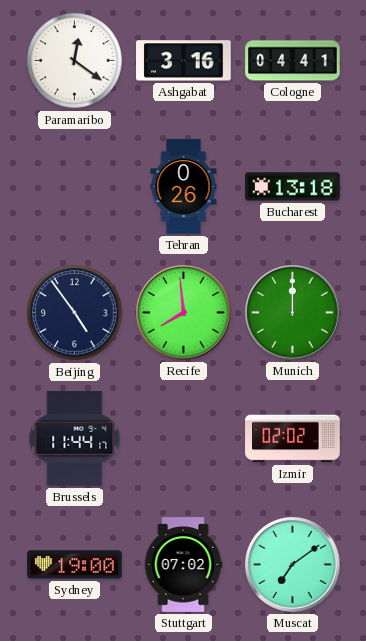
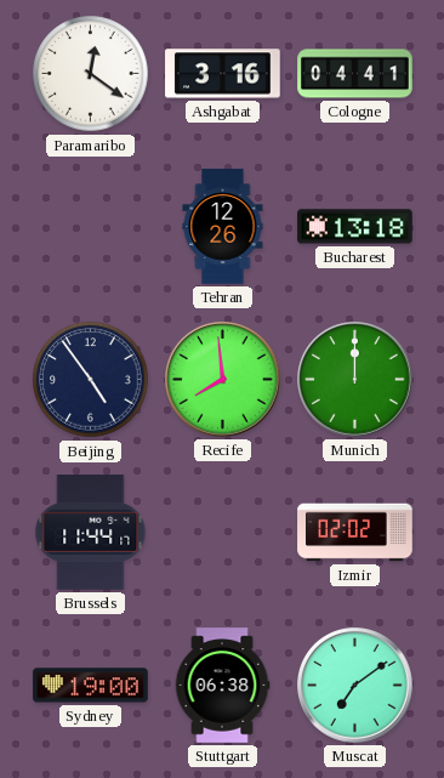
Tehran: 0:26 -> 12:26
Stuttgart: 07:02 -> 06:38
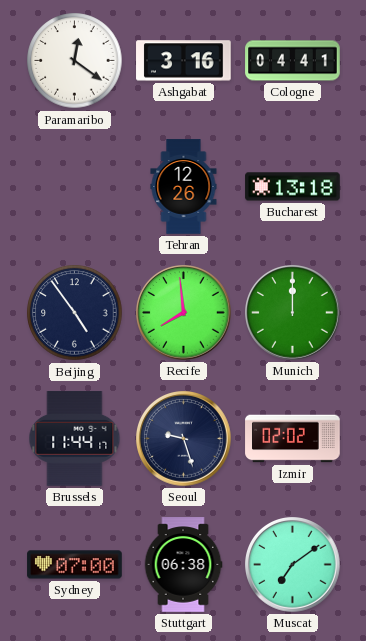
Seoul: none -> 9:27
Sydney: 19:00 -> 07:00
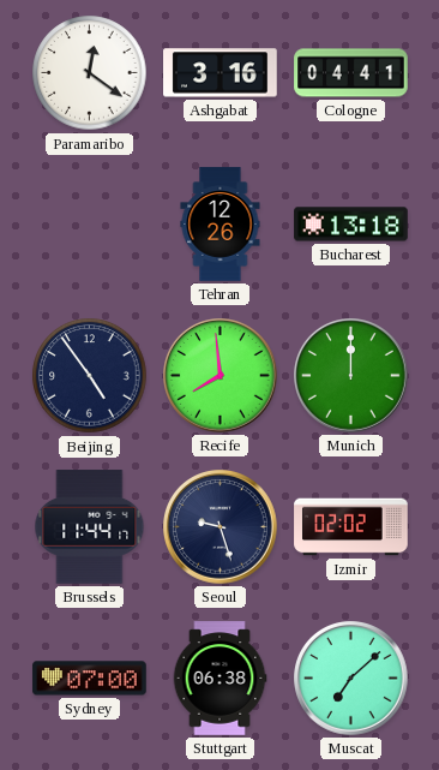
Muscat: 7:09 -> 7:08
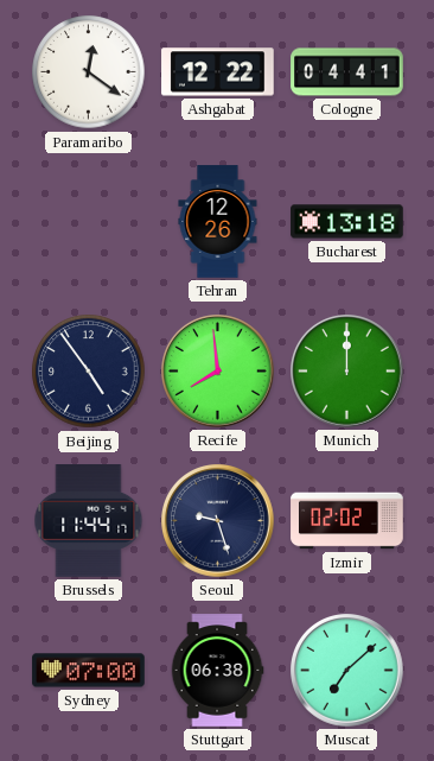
Ashgabat: 3:16 -> 12:22
